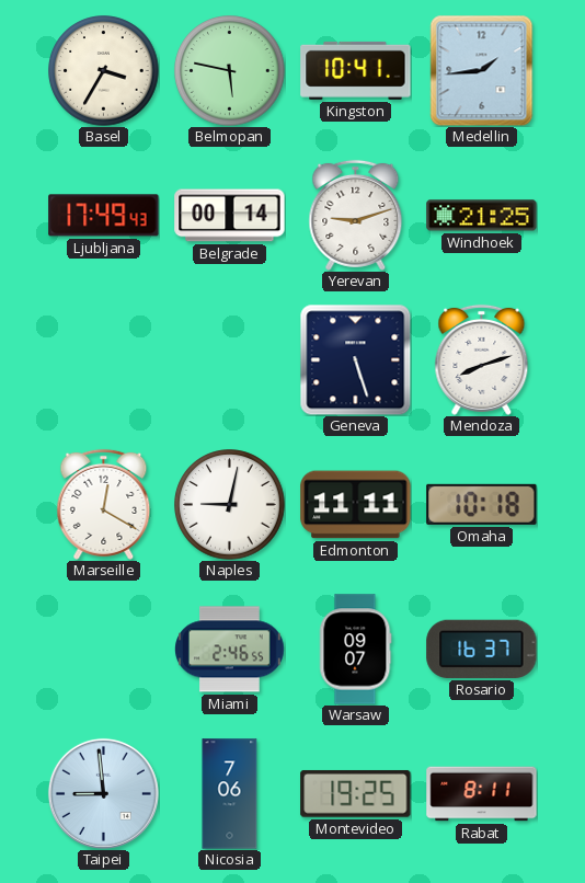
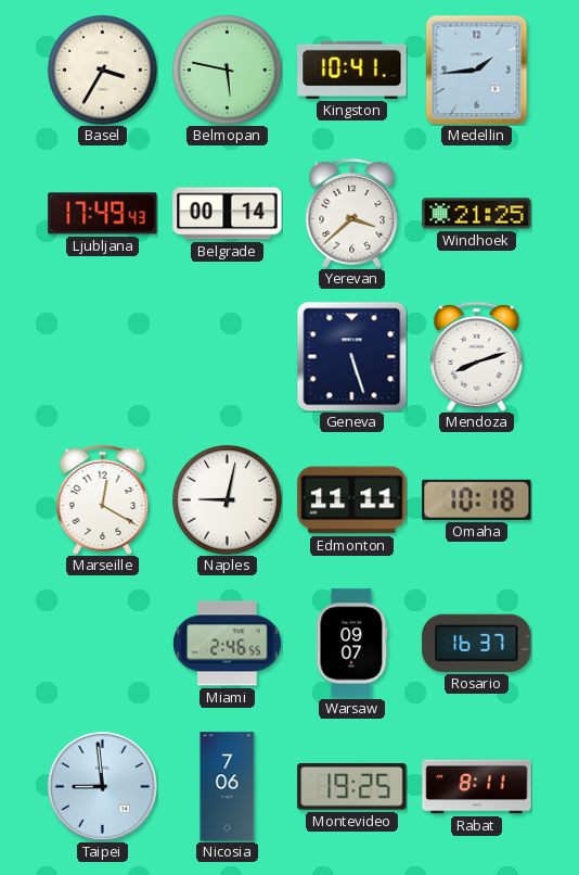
Yerevan: 9:12 -> 3:38
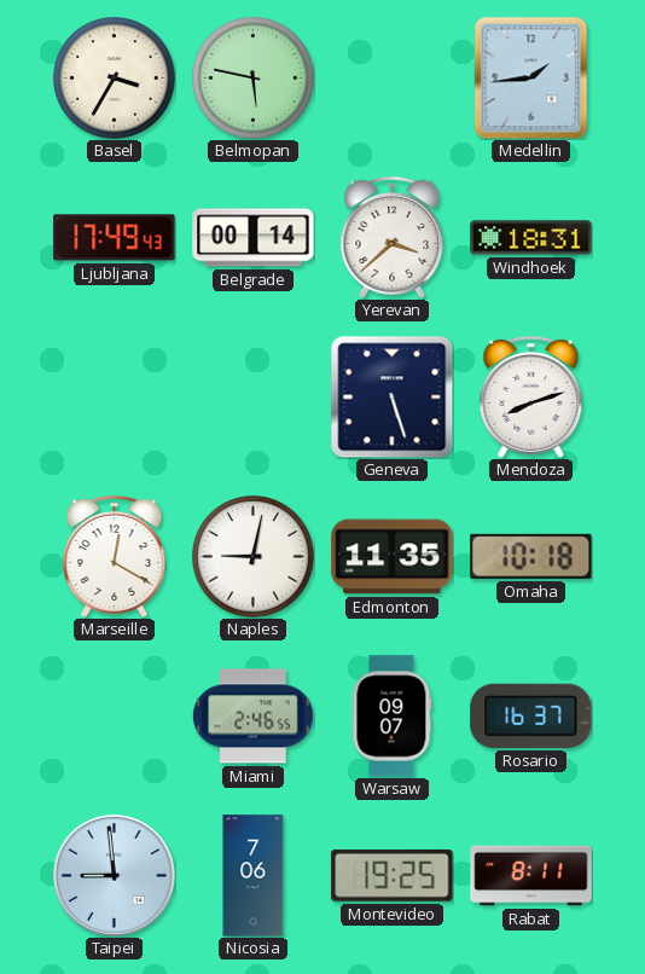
Kingston: 10:41 -> none
Windhoek: 21:25 -> 18:31
Edmonton: 11:11 -> 11:35
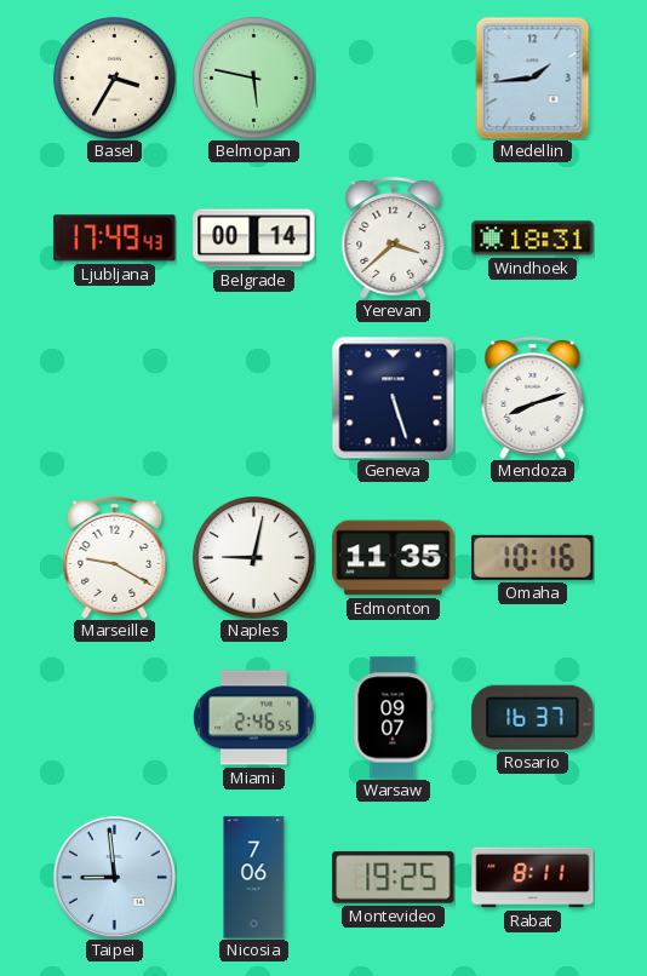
Marseille: 12:20 -> 9:20
Omaha: 10:18 -> 10:16
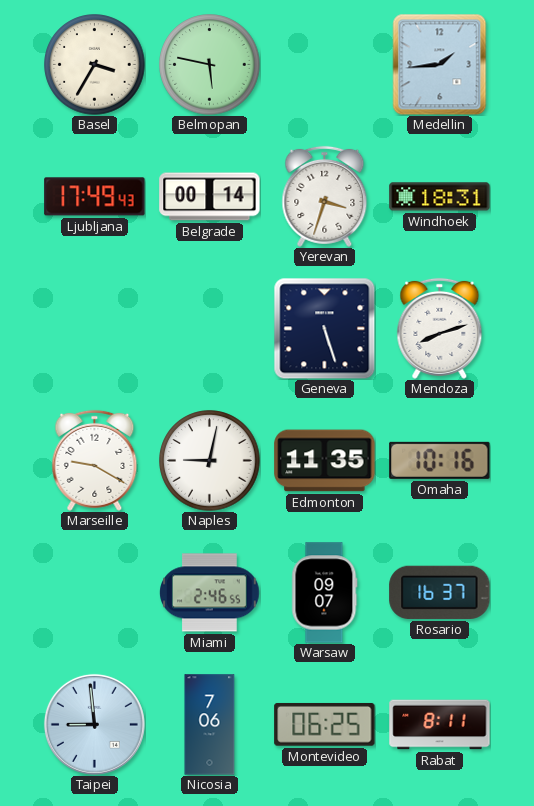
Yerevan: 3:38 -> 3:33
Montevideo: 19:25 -> 06:25
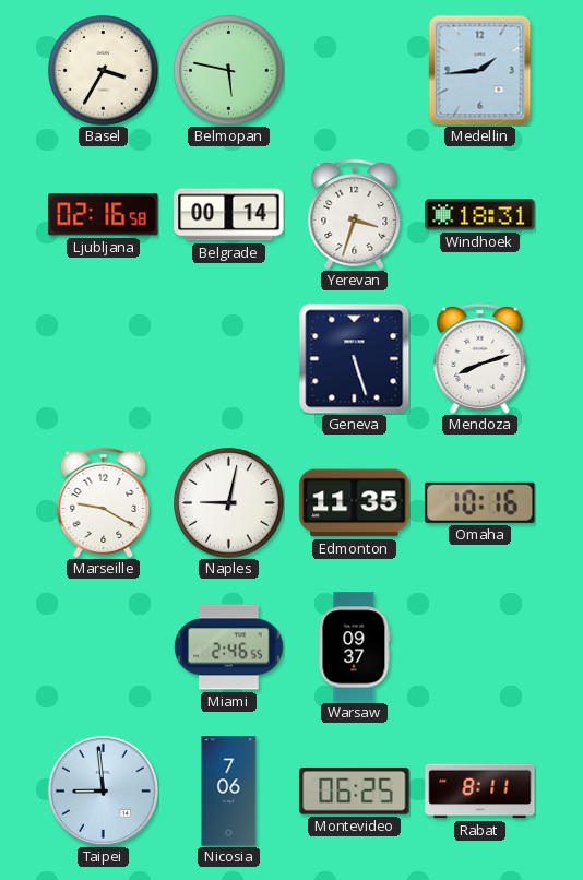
Ljubljana: 17:49 -> 02:16
Warsaw: 09:07 -> 09:37
Rosario: 16:37 -> none
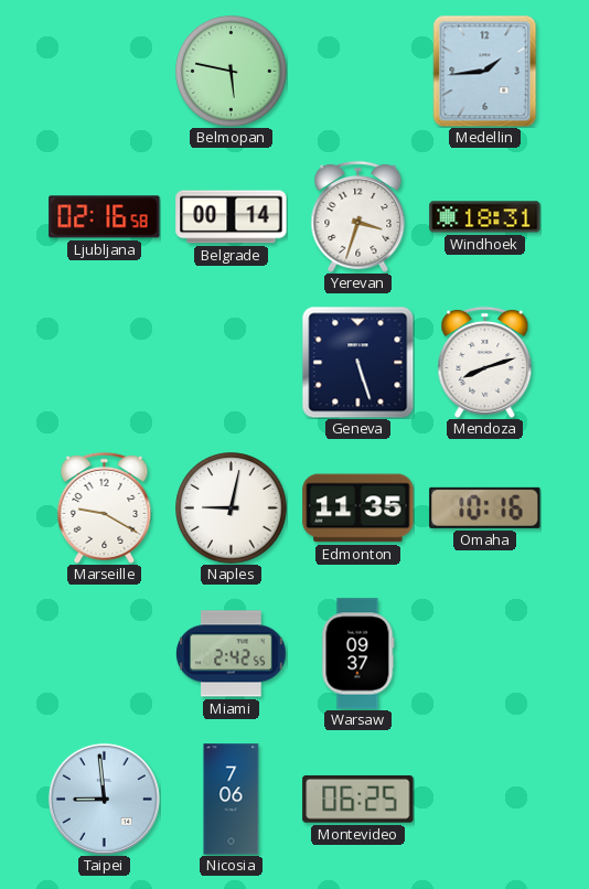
Basel: 3:35 -> none
Miami: 2:46 -> 2:42
Rabat: 8:11 -> none
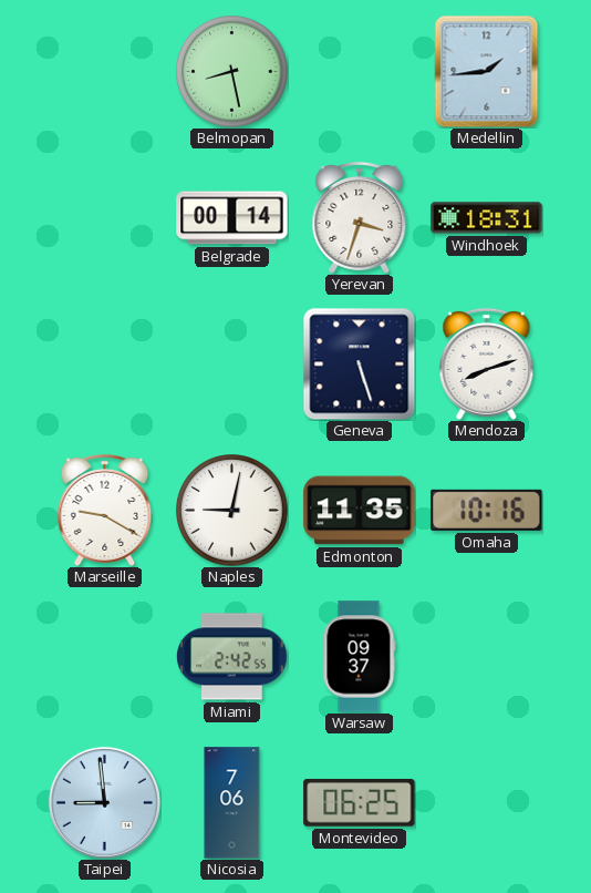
Belmopan: 5:47 -> 8:28
Ljubljana: 02:16 -> none
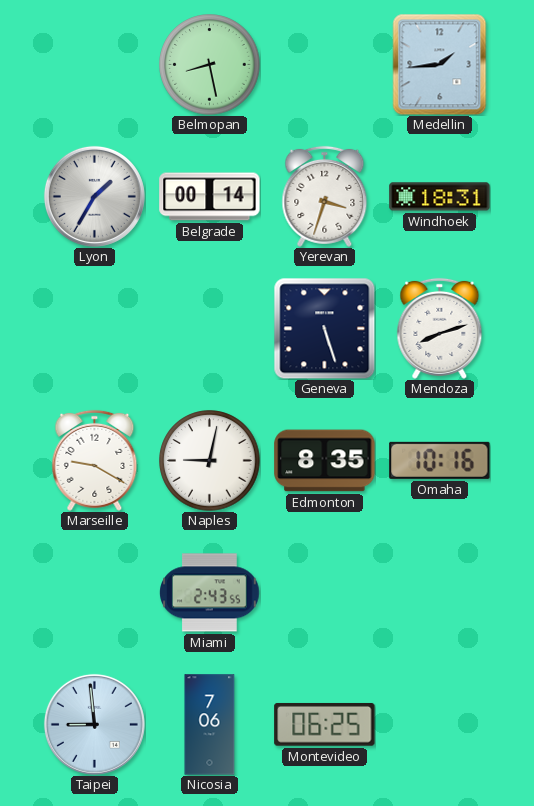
Lyon: none -> 1:35
Edmonton: 11:35 -> 8:35
Miami: 2:42 -> 2:43
Warsaw: 09:37 -> none
